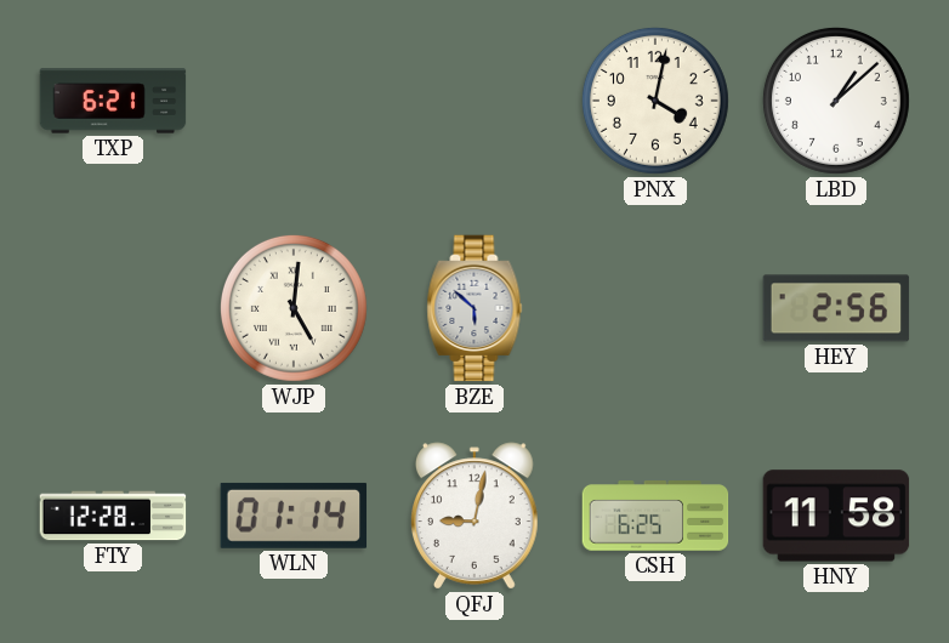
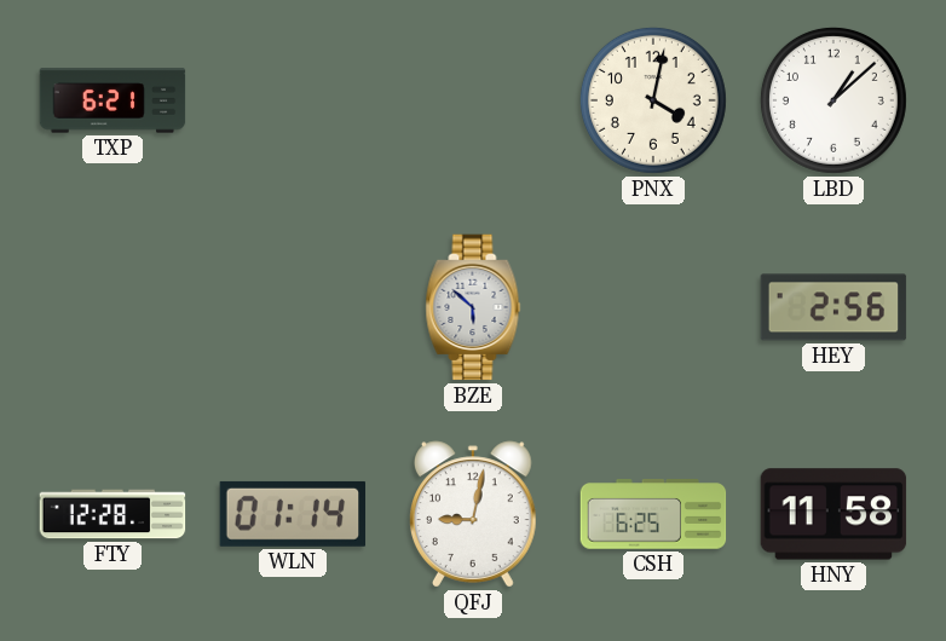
WJP: 5:01 -> none
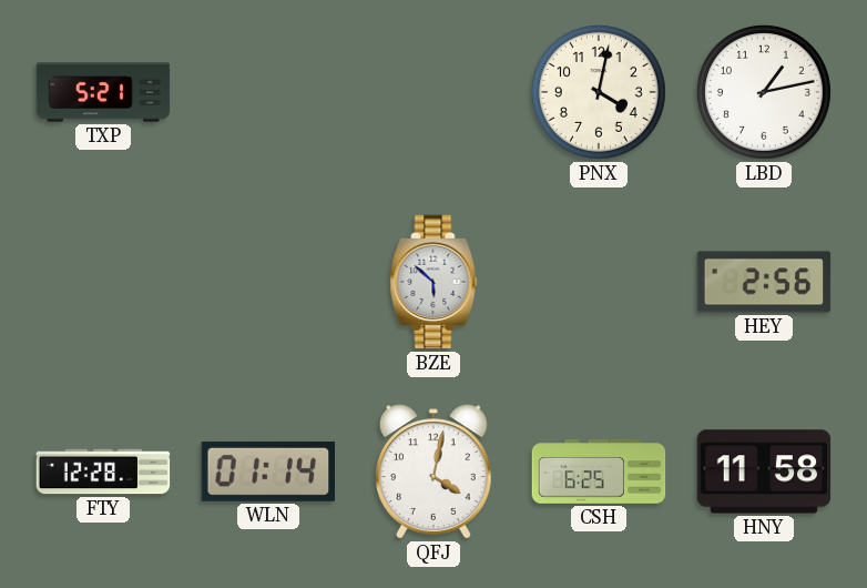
TXP: 6:21 -> 5:21
LBD: 1:08 -> 1:13
QFJ: 9:02 -> 4:02
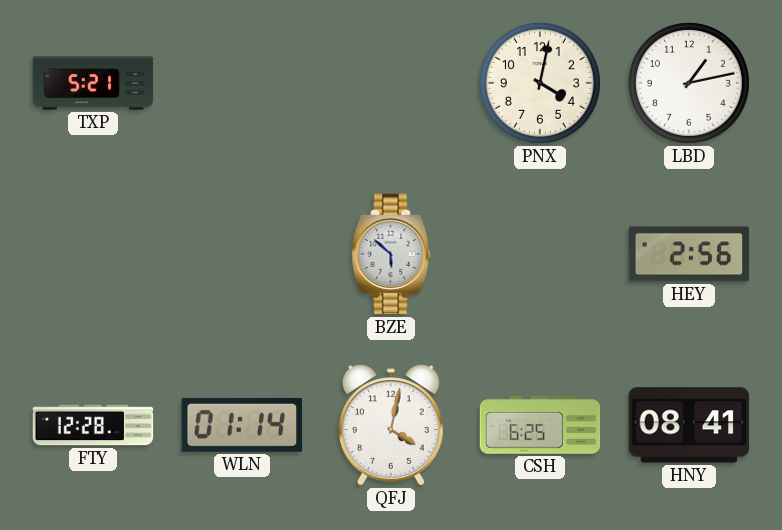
HNY: 11:58 -> 08:41
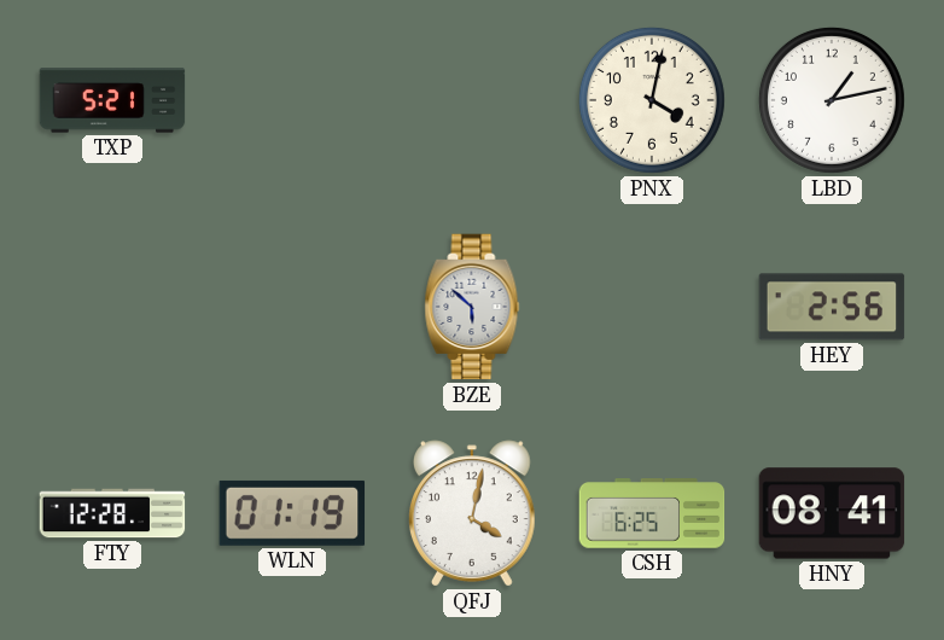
WLN: 01:14 -> 01:19
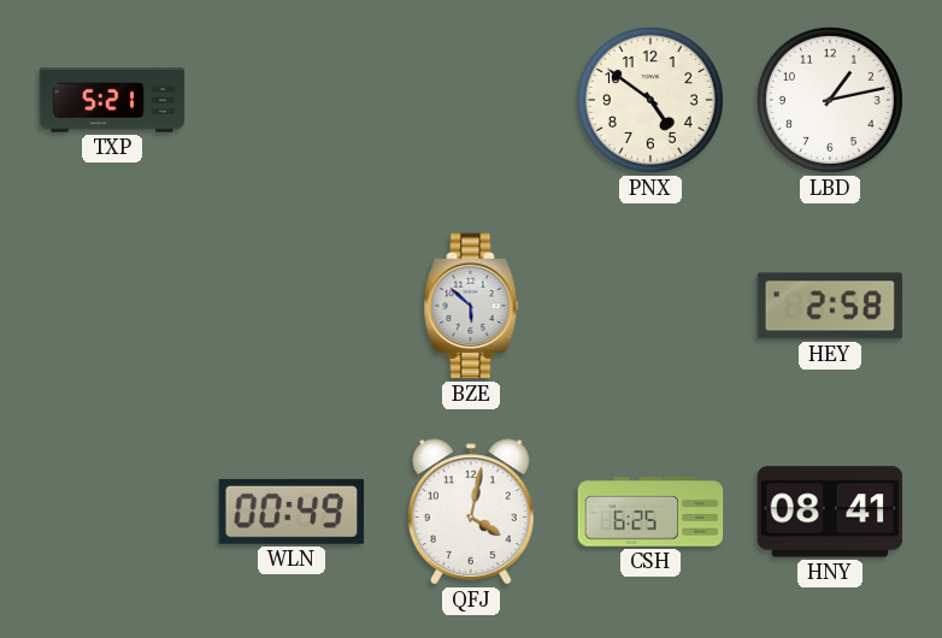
PNX: 4:02 -> 4:51
HEY: 2:56 -> 2:58
FTY: 12:28 -> none
WLN: 01:19 -> 00:49
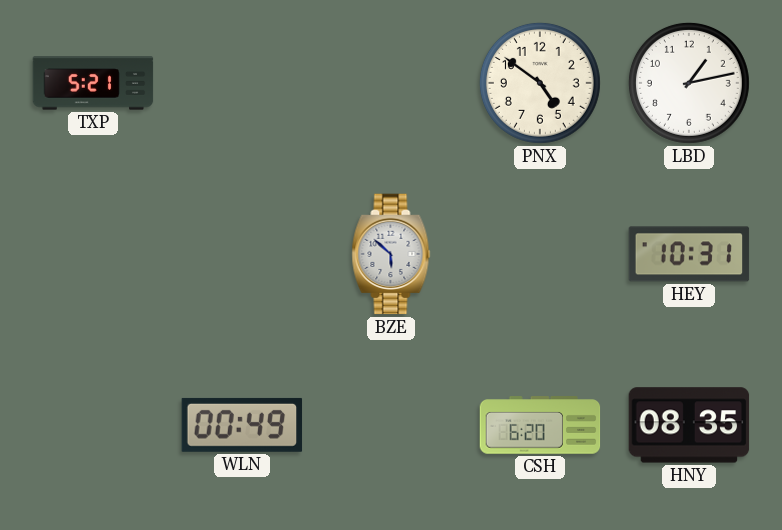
HEY: 2:58 -> 10:31
QFJ: 4:02 -> none
CSH: 6:25 -> 6:20
HNY: 08:41 -> 08:35
